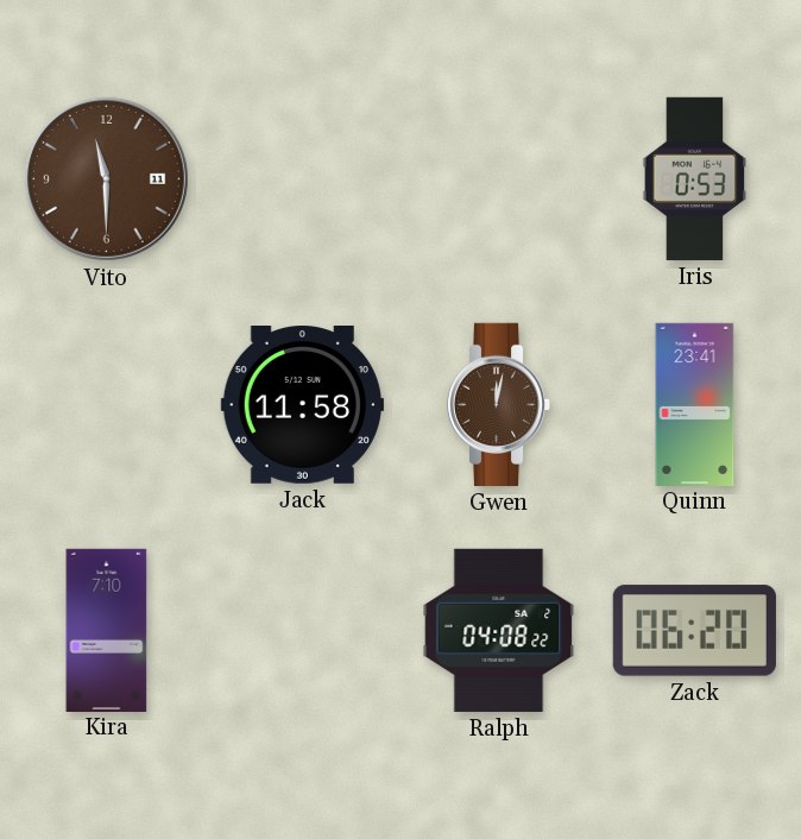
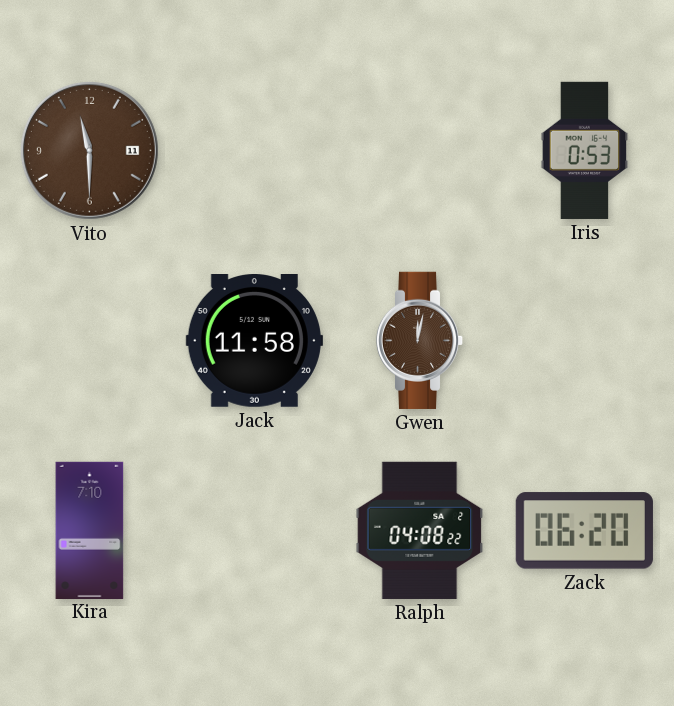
Quinn: 23:41 -> none
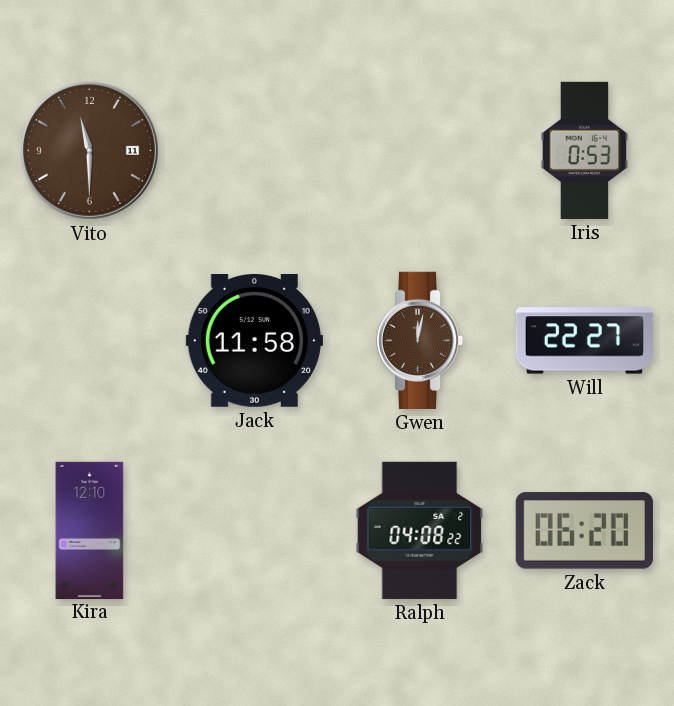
Will: none -> 22:27
Kira: 7:10 -> 12:10
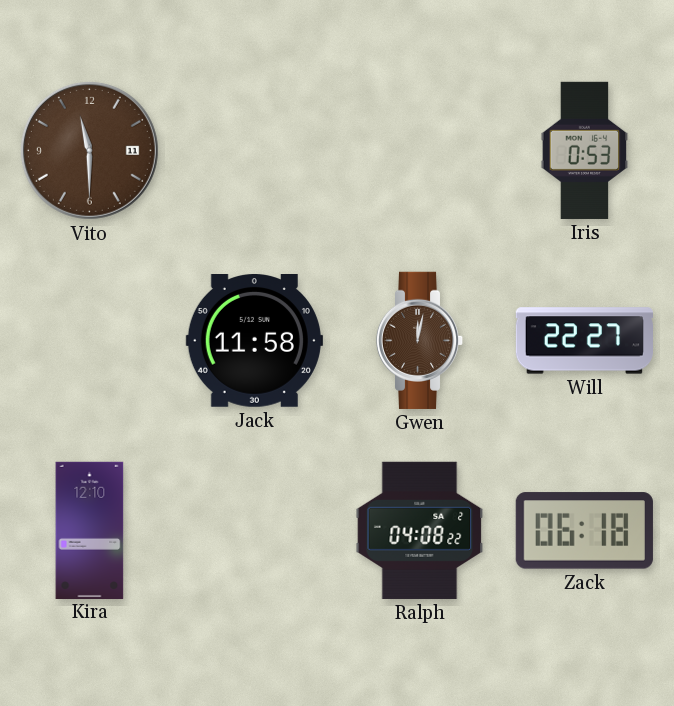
Zack: 06:20 -> 06:18
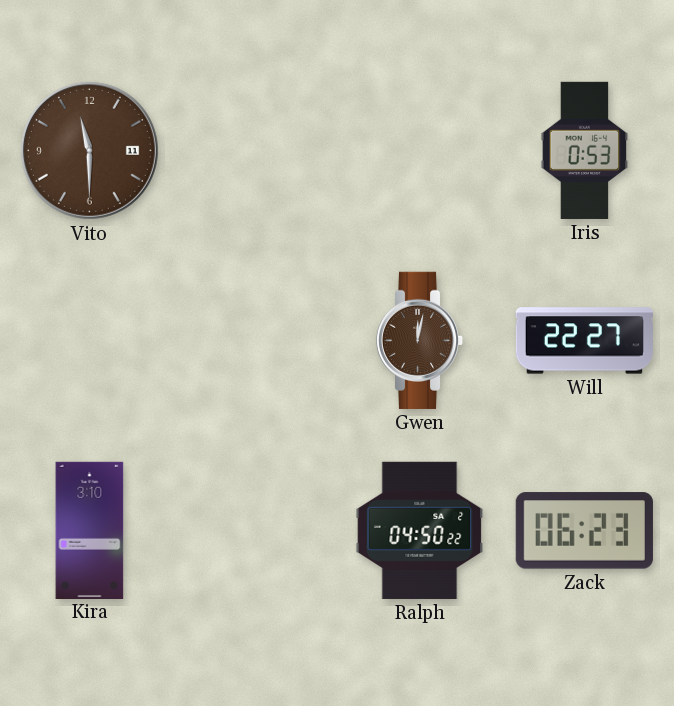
Jack: 11:58 -> none
Kira: 12:10 -> 3:10
Ralph: 04:08 -> 04:50
Zack: 06:18 -> 06:23
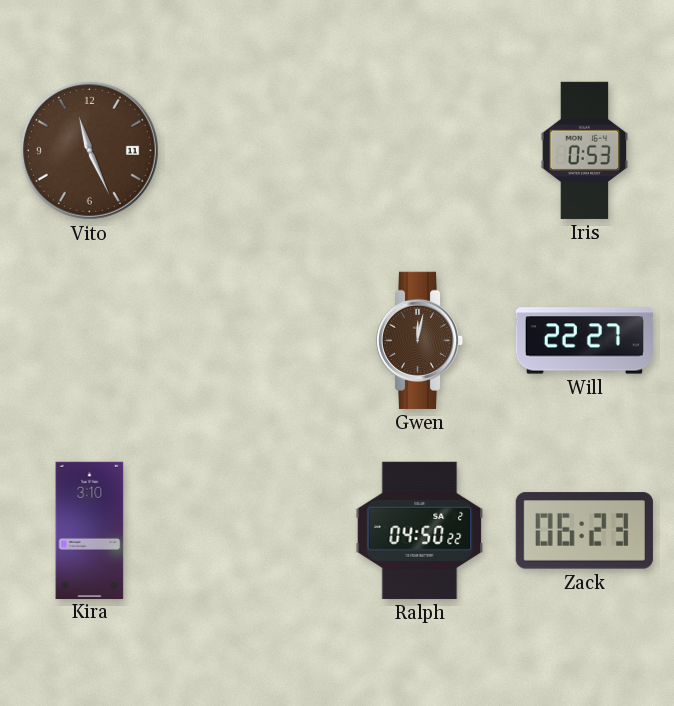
Vito: 11:30 -> 11:26
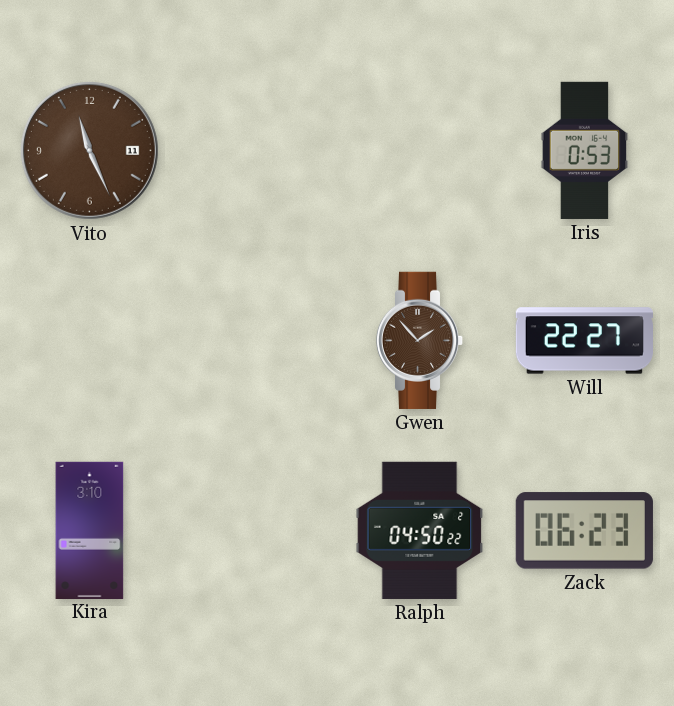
Gwen: 12:02 -> 1:53
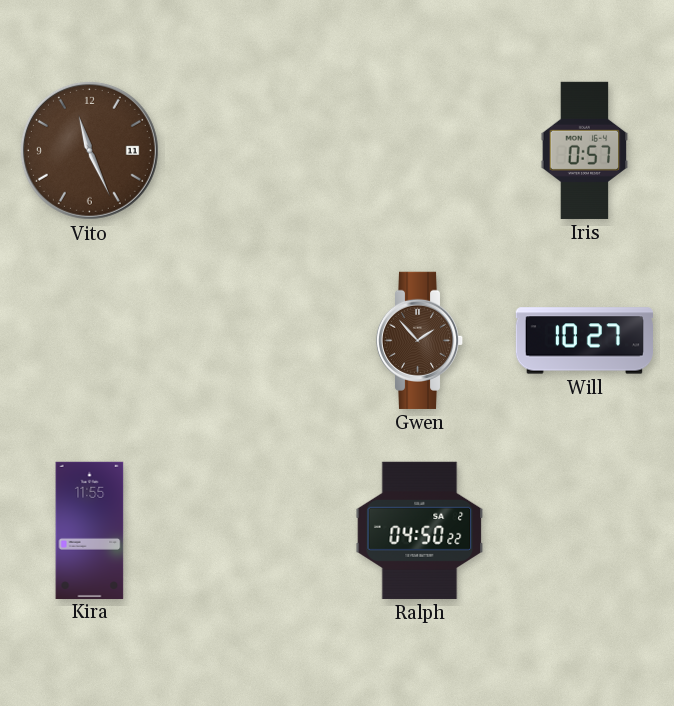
Iris: 0:53 -> 0:57
Will: 22:27 -> 10:27
Kira: 3:10 -> 11:55
Zack: 06:23 -> none
